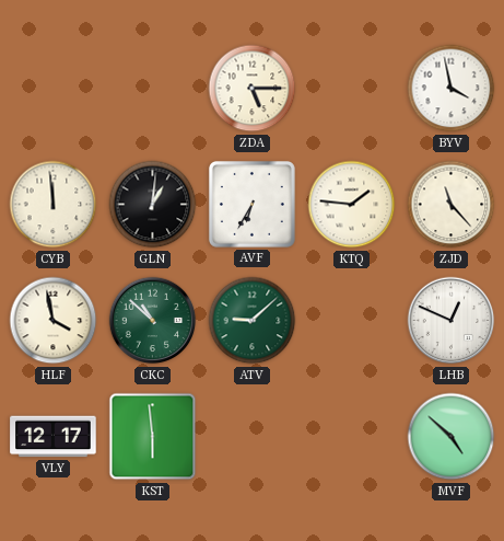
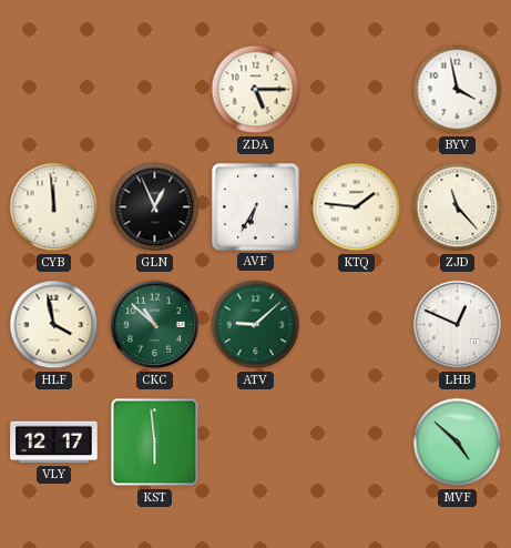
GLN: 1:01 -> 12:56
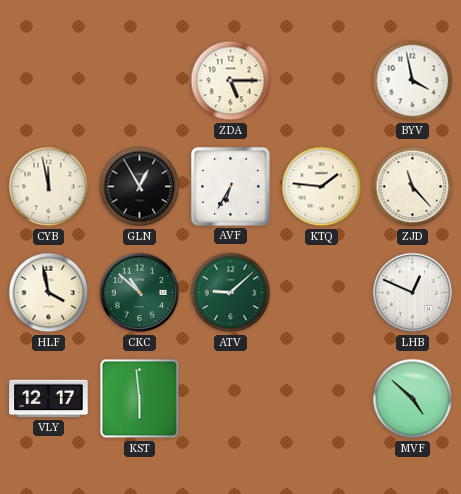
CYB: 11:59 -> 11:58
GLN: 12:56 -> 12:55
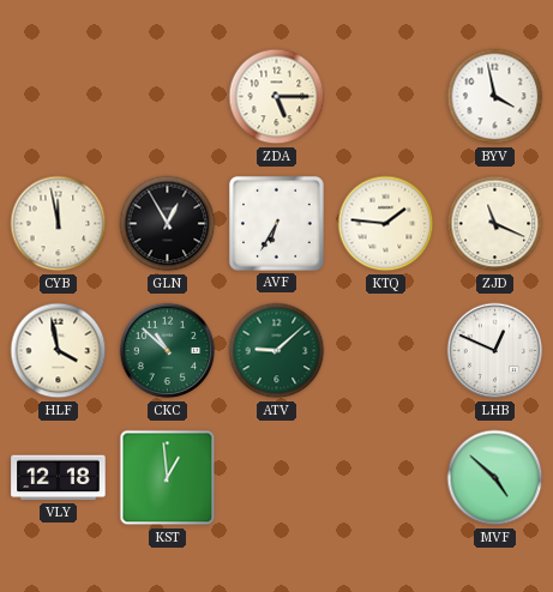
ZJD: 11:23 -> 11:19
VLY: 12:17 -> 12:18
KST: 5:59 -> 12:59
